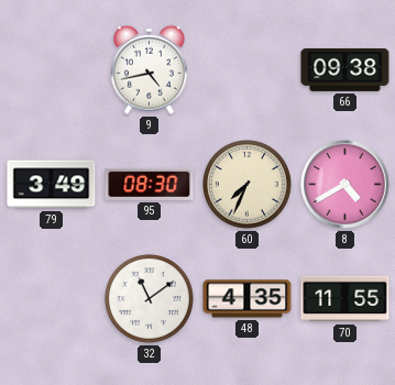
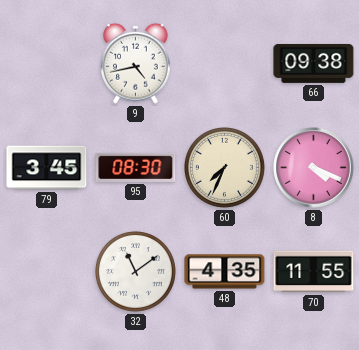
79: 3:49 -> 3:45
8: 4:40 -> 4:19
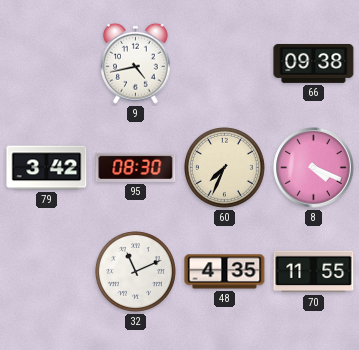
79: 3:45 -> 3:42
32: 11:09 -> 11:11
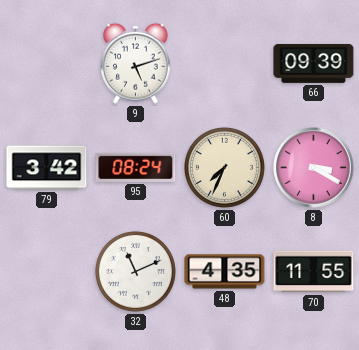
9: 4:43 -> 5:12
66: 09:38 -> 09:39
95: 08:30 -> 08:24
8: 4:19 -> 3:20
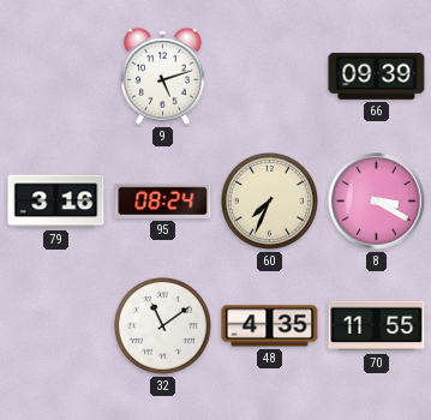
79: 3:42 -> 3:16
32: 11:11 -> 11:09
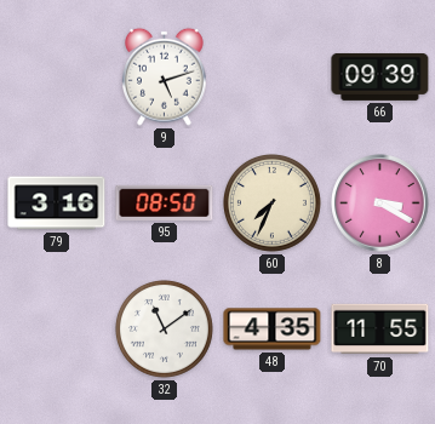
95: 08:24 -> 08:50
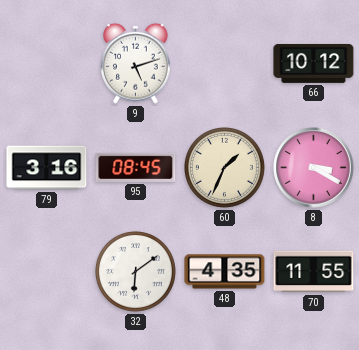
66: 09:39 -> 10:12
95: 08:50 -> 08:45
60: 7:34 -> 1:34
32: 11:09 -> 6:09
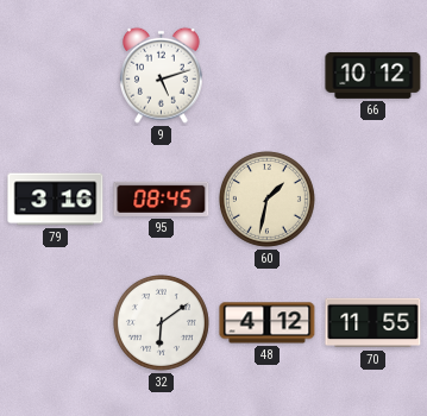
60: 1:34 -> 1:32
8: 3:20 -> none
48: 4:35 -> 4:12
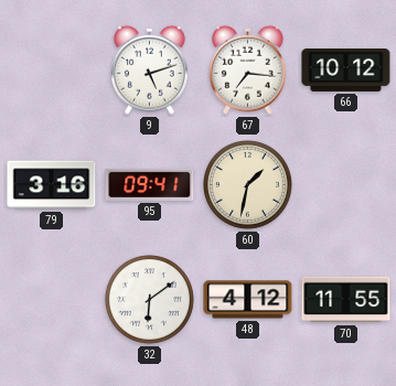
67: none -> 7:16
95: 08:45 -> 09:41
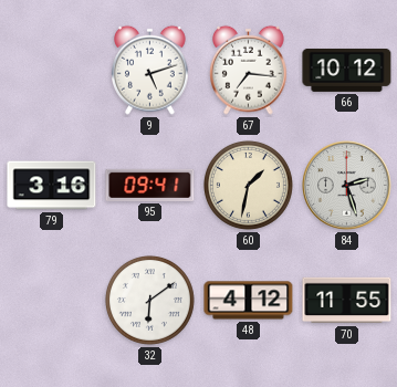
84: none -> 2:27
